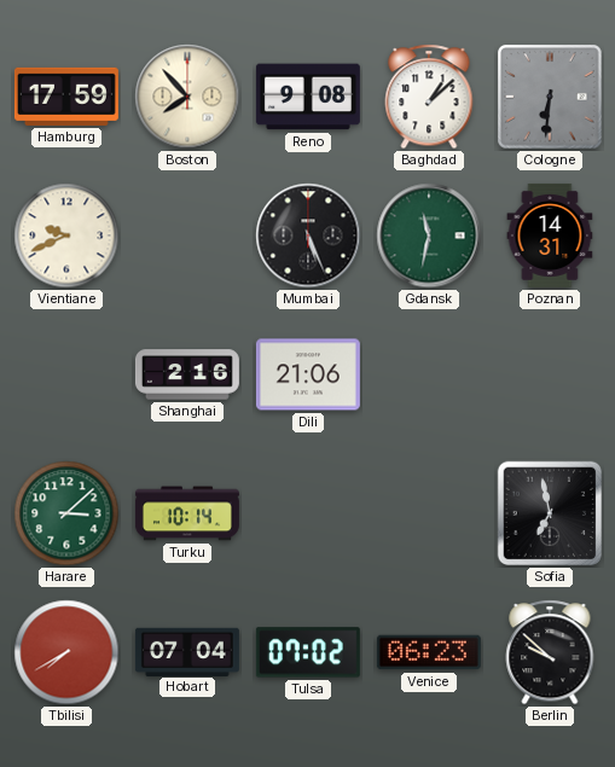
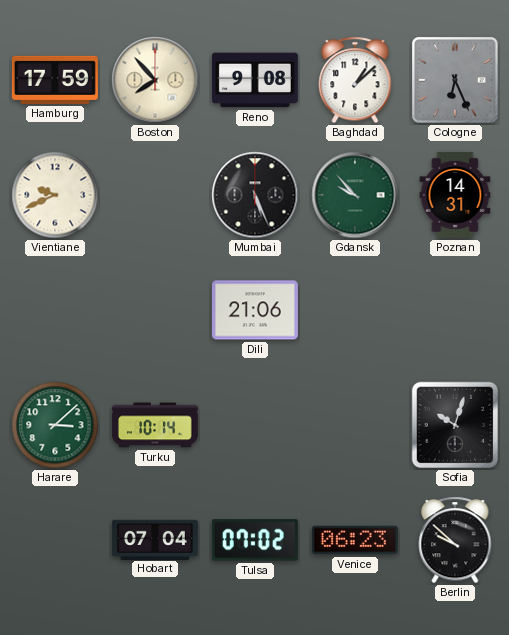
Cologne: 6:31 -> 6:26
Gdansk: 11:32 -> 9:53
Shanghai: 2:16 -> none
Sofia: 6:58 -> 10:03
Tbilisi: 7:40 -> none
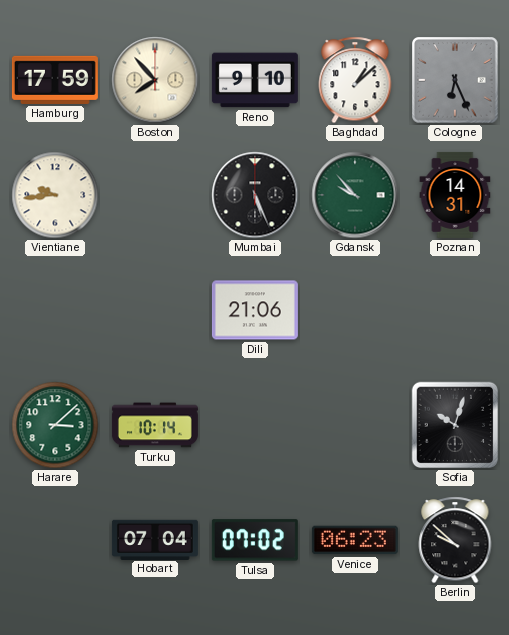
Reno: 9:08 -> 9:10
Vientiane: 9:41 -> 9:44
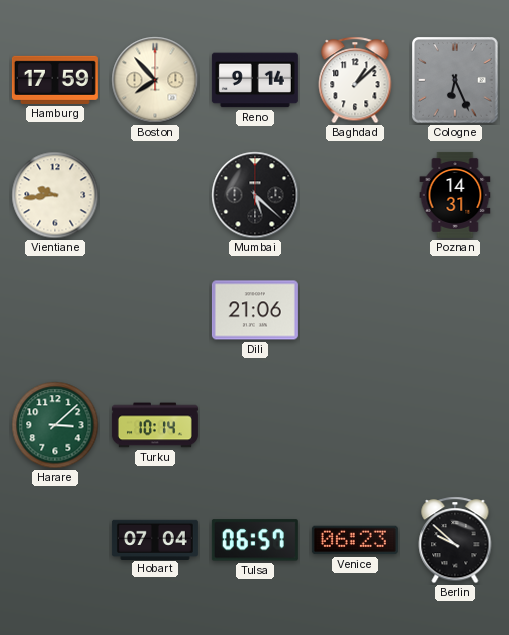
Reno: 9:10 -> 9:14
Mumbai: 5:26 -> 5:22
Gdansk: 9:53 -> none
Sofia: 10:03 -> none
Tulsa: 07:02 -> 06:57
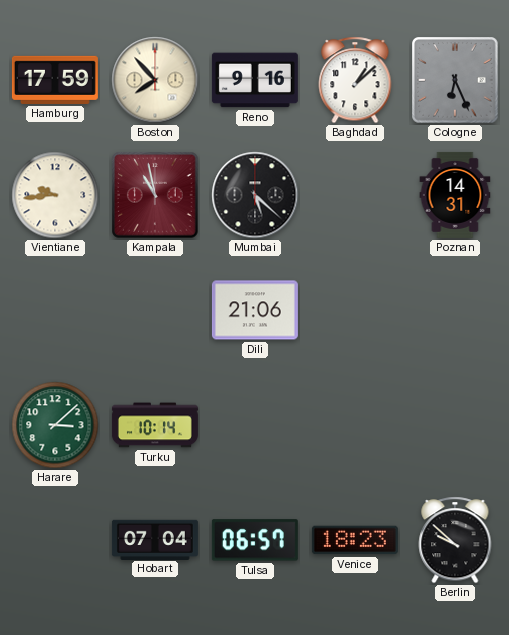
Reno: 9:14 -> 9:16
Kampala: none -> 10:58
Venice: 06:23 -> 18:23
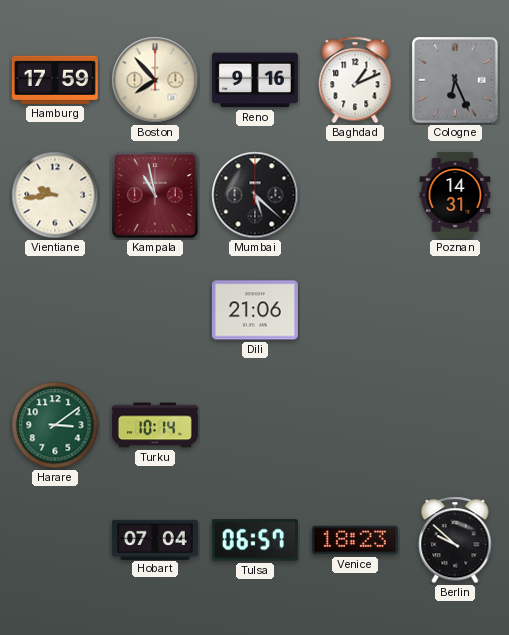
Baghdad: 1:08 -> 1:11
Harare: 3:08 -> 3:09
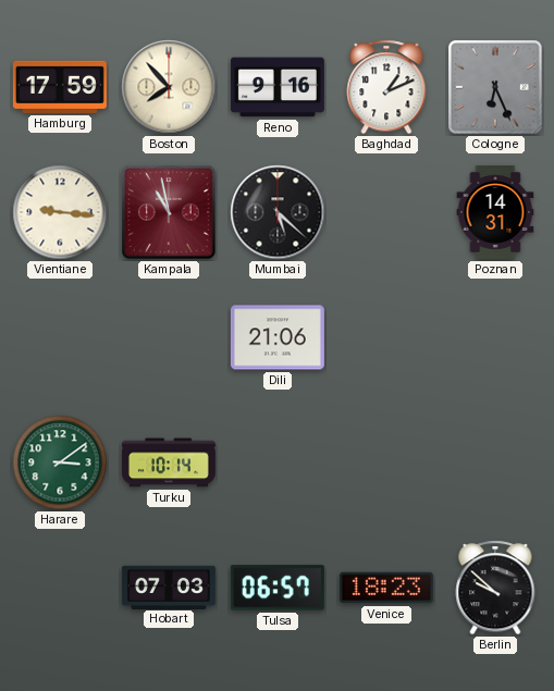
Vientiane: 9:44 -> 9:16
Hobart: 07:04 -> 07:03
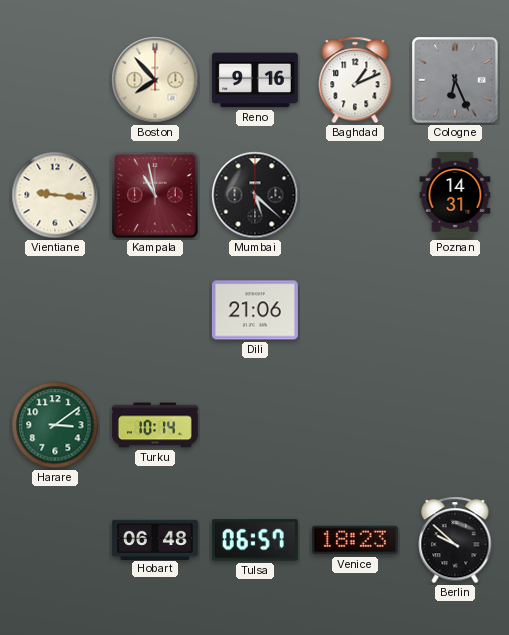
Hamburg: 17:59 -> none
Hobart: 07:03 -> 06:48
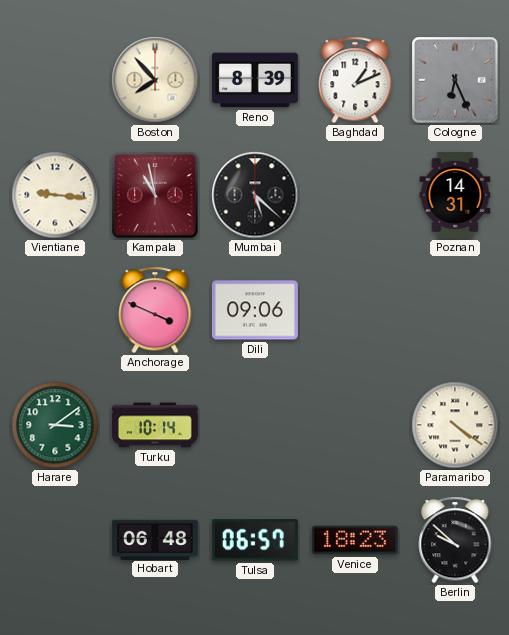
Reno: 9:16 -> 8:39
Anchorage: none -> 3:49
Dili: 21:06 -> 09:06
Paramaribo: none -> 4:21
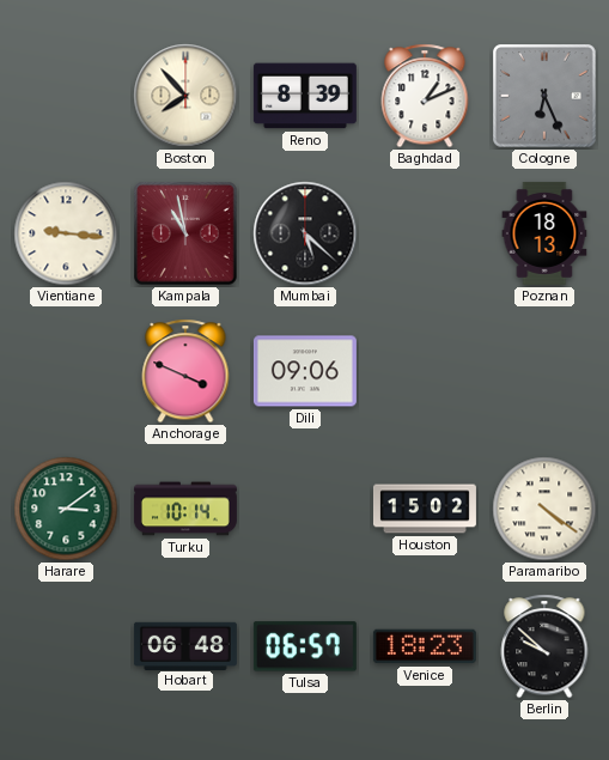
Poznan: 14:31 -> 18:13
Houston: none -> 15:02
